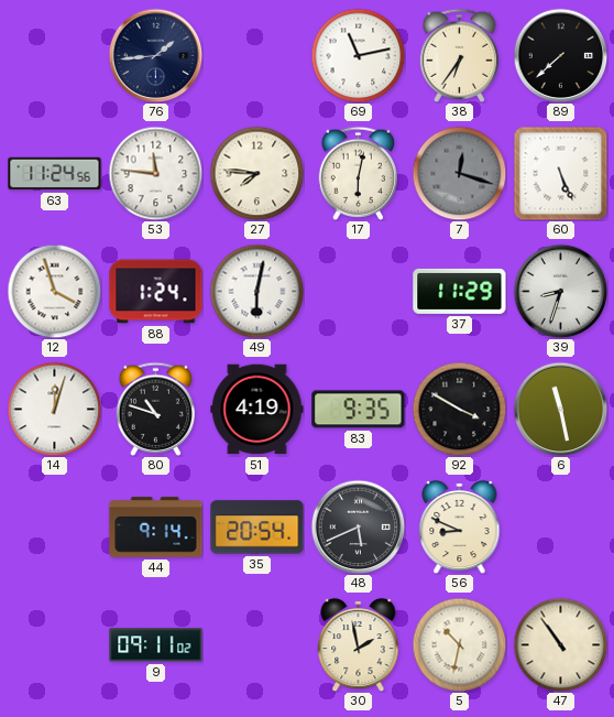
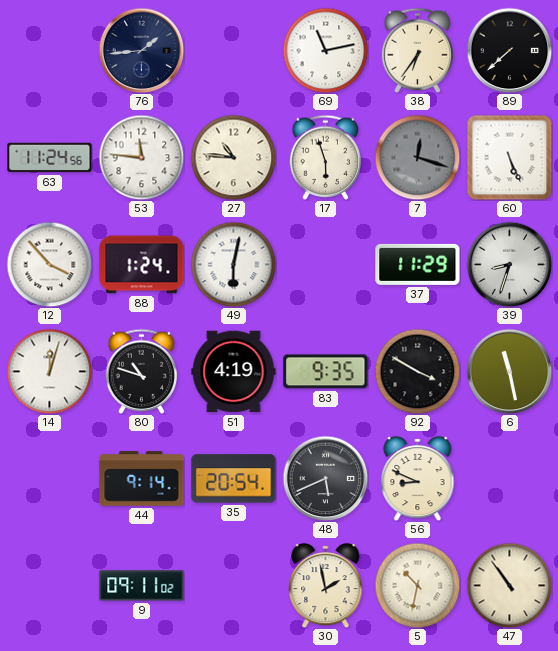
27: 7:46 -> 10:46
17: 6:02 -> 5:57
12: 3:57 -> 3:53
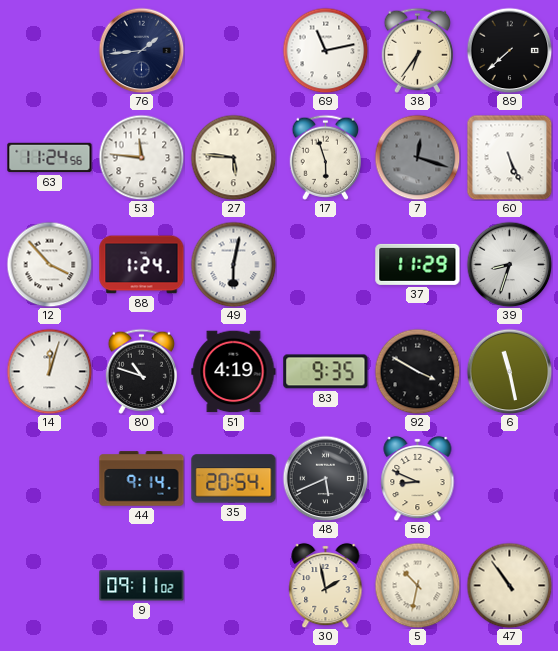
27: 10:46 -> 5:46
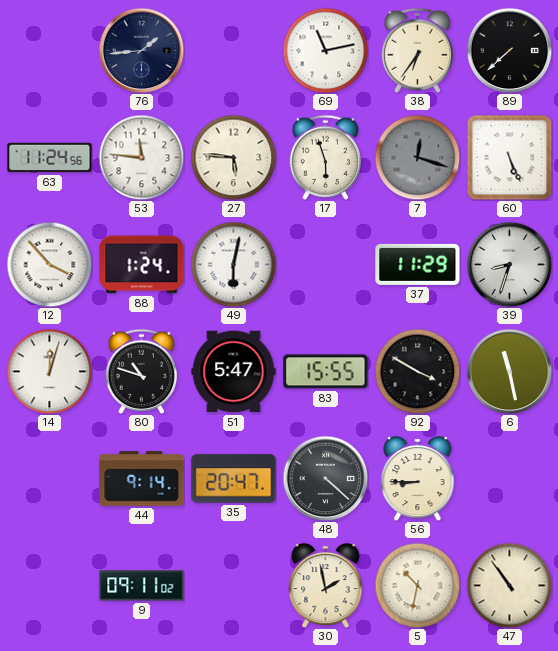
51: 4:19 -> 5:47
83: 9:35 -> 15:55
35: 20:54 -> 20:47
48: 5:41 -> 4:22
56: 8:49 -> 8:45
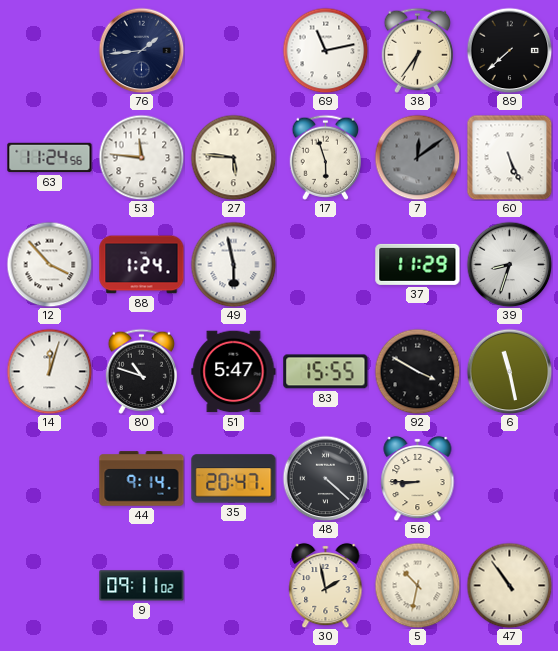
7: 12:18 -> 12:09
49: 6:02 -> 5:58
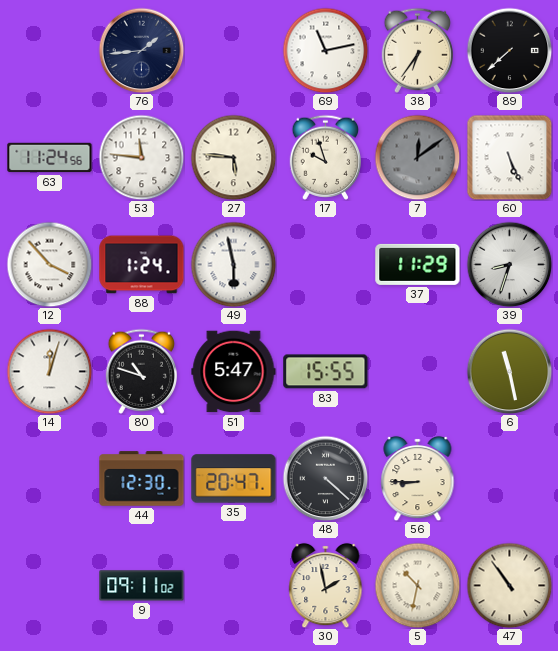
17: 5:57 -> 9:57
92: 3:50 -> none
44: 9:14 -> 12:30
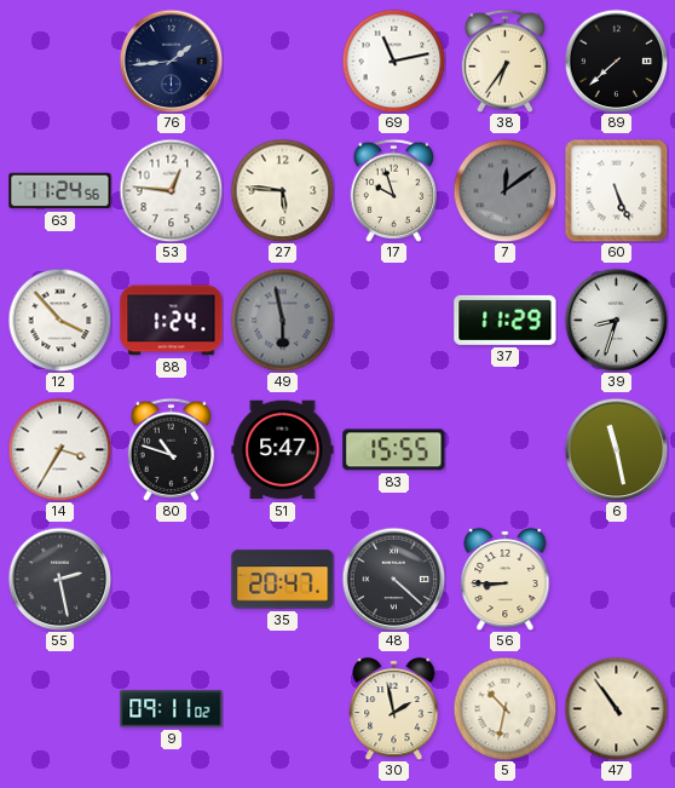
53: 11:46 -> 12:46
49 dial: white -> grey
14: 12:03 -> 3:35
55: none -> 2:28
44: 12:30 -> none
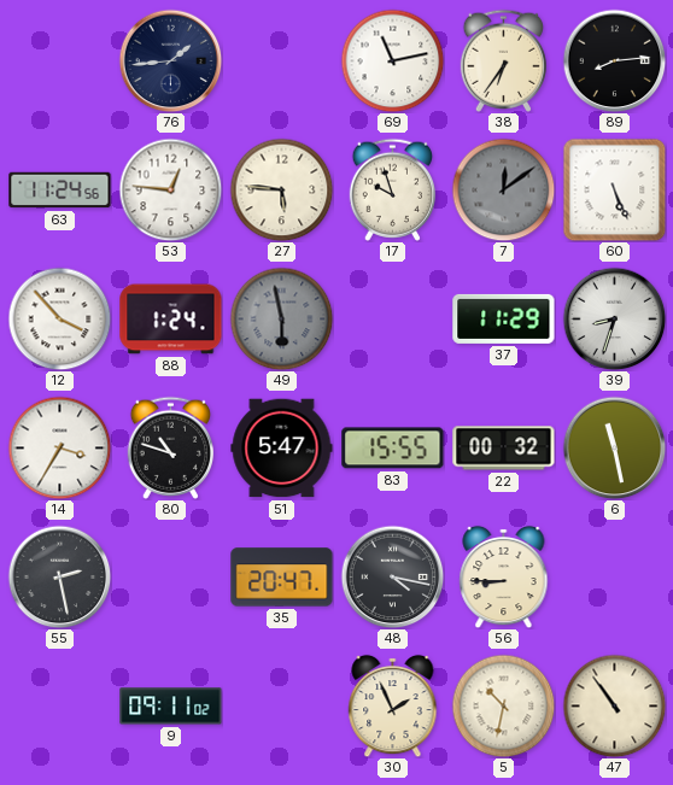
89: 7:38 -> 8:14
22: none -> 00:32
48: 4:22 -> 4:17
30: 1:58 -> 1:56
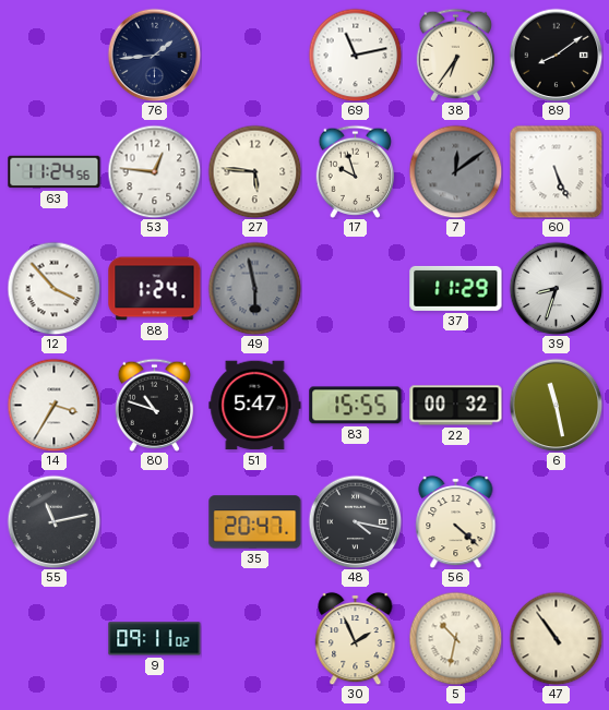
89: 8:14 -> 8:09
55: 2:28 -> 11:13
56: 8:45 -> 4:22
